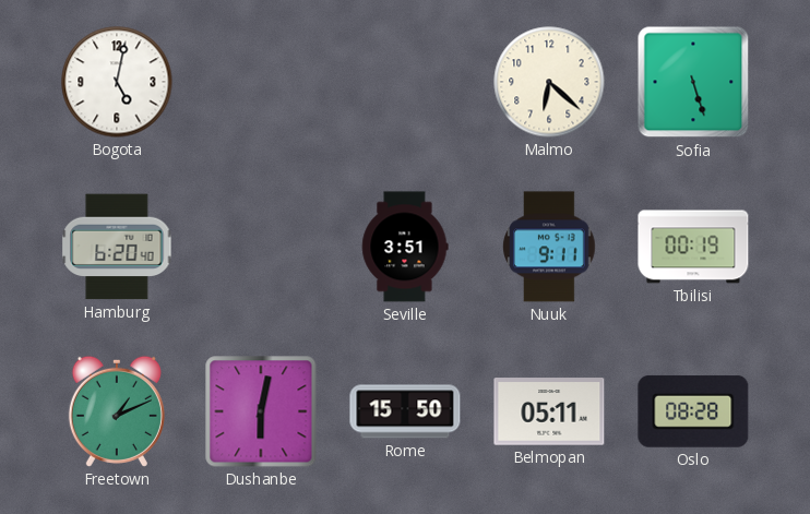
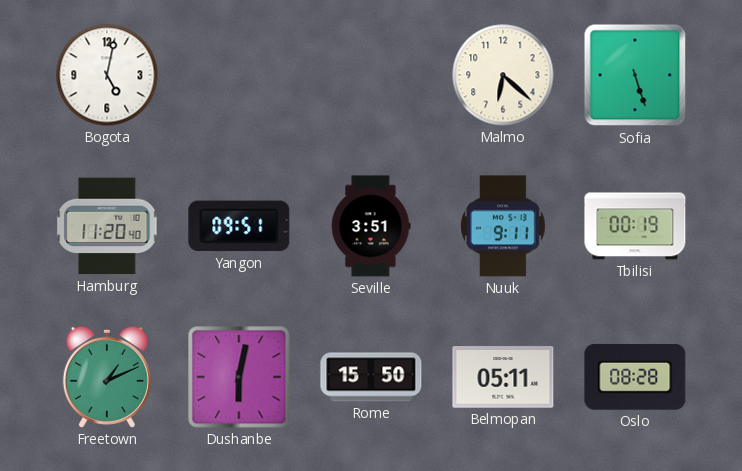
Hamburg: 6:20 -> 11:20
Yangon: none -> 09:51
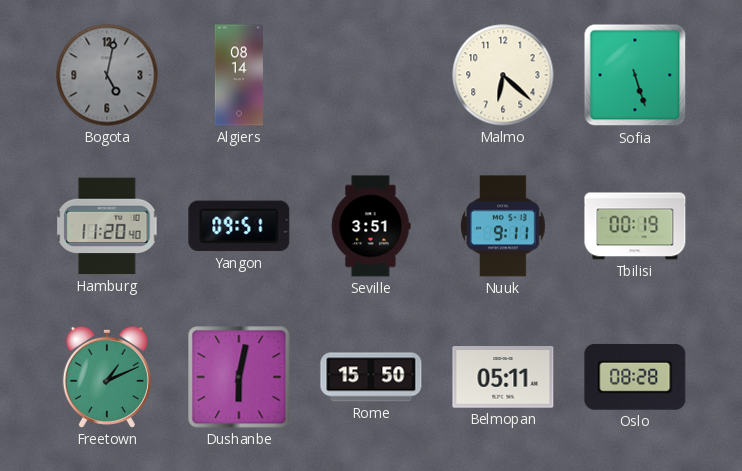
Bogota dial: white -> grey
Algiers: none -> 08:14
